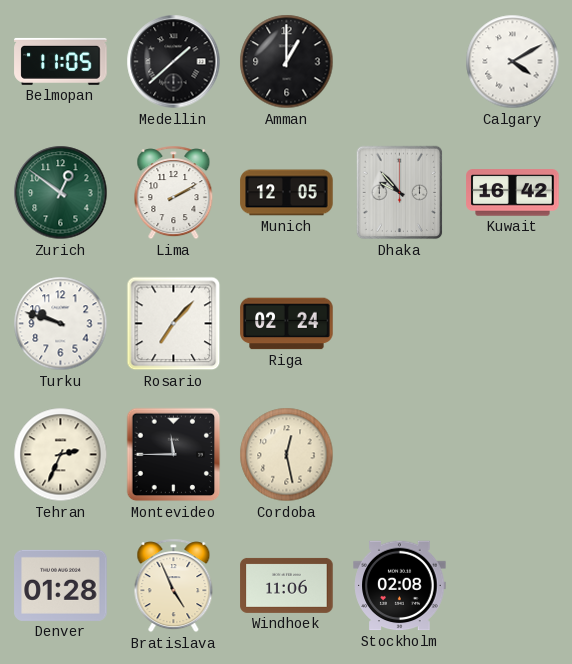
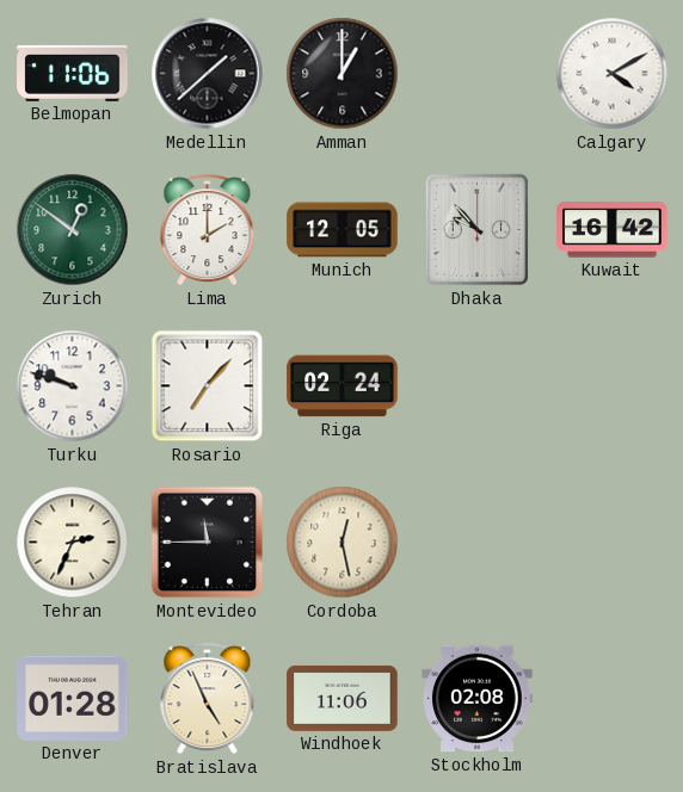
Belmopan: 11:05 -> 11:06
Lima: 2:10 -> 2:00
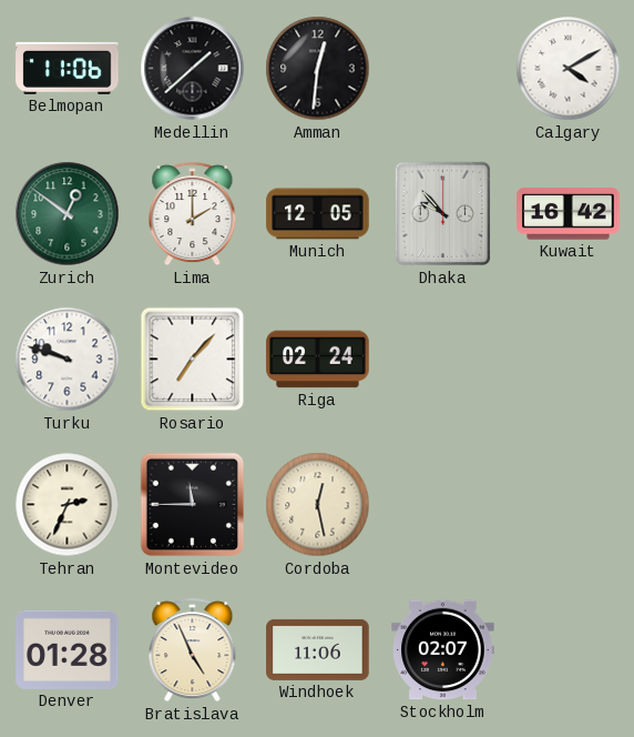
Amman: 1:00 -> 12:31
Stockholm: 02:08 -> 02:07
